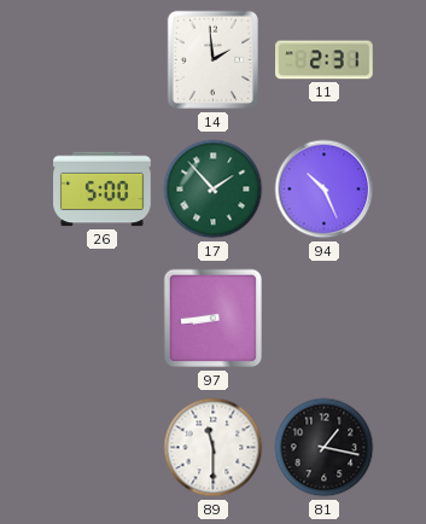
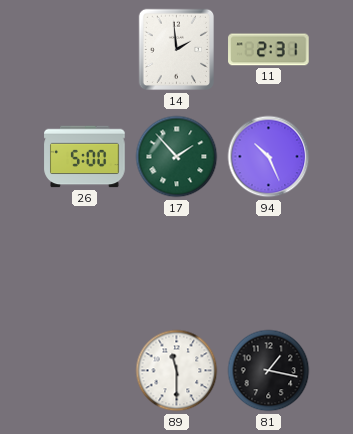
97: 8:44 -> none
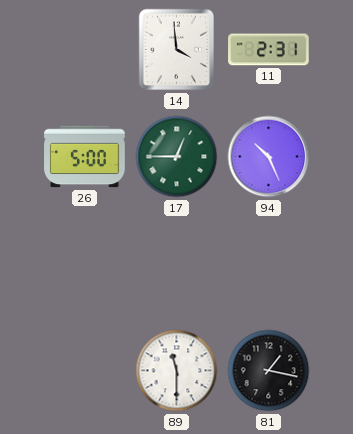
14: 1:59 -> 3:59
17: 1:53 -> 12:45
